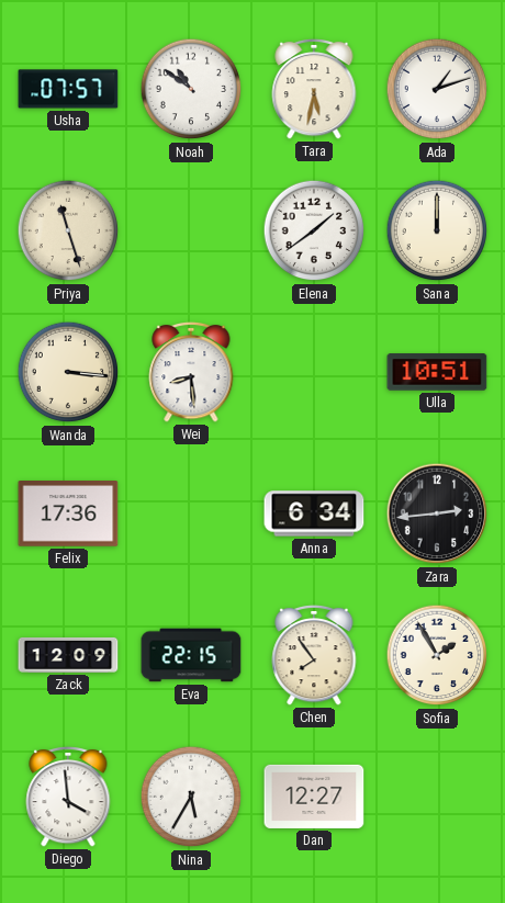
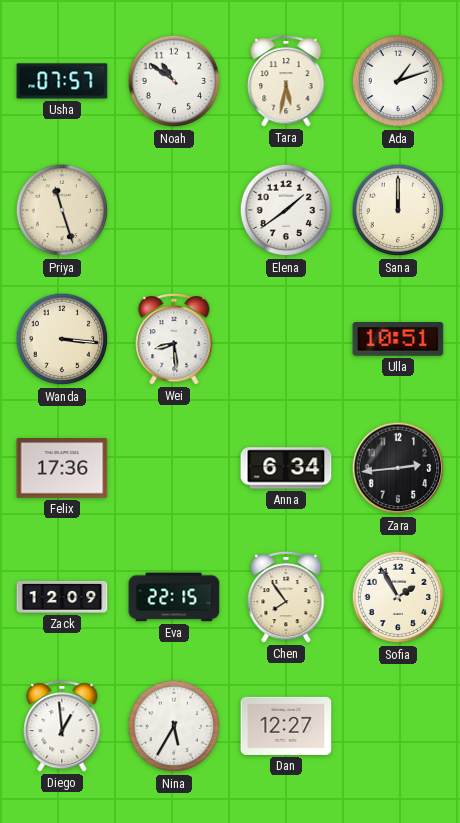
Diego: 3:59 -> 12:59
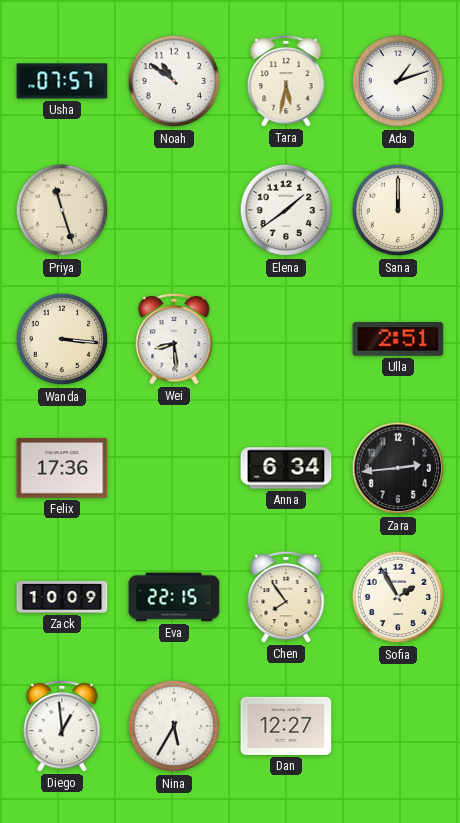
Ulla: 10:51 -> 2:51
Zack: 12:09 -> 10:09
